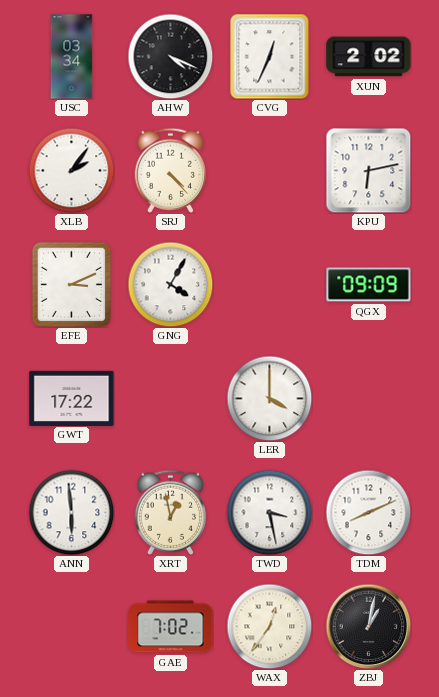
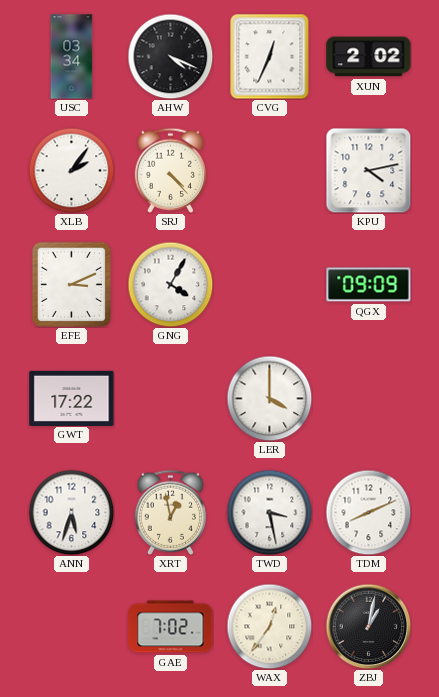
KPU: 6:13 -> 4:13
ANN: 5:59 -> 5:33
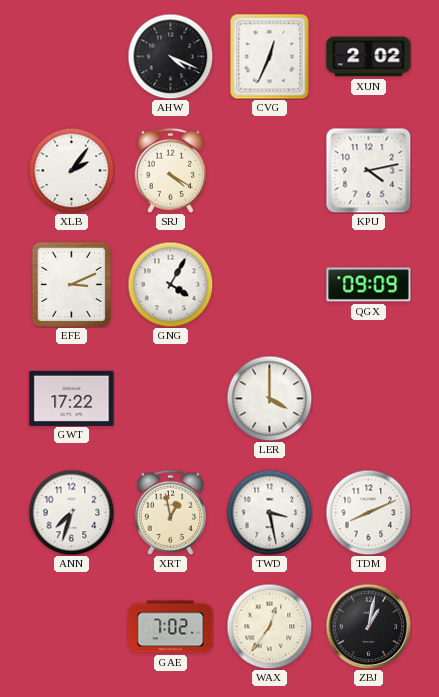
USC: 03:34 -> none
SRJ: 4:23 -> 4:20
ANN: 5:33 -> 7:33
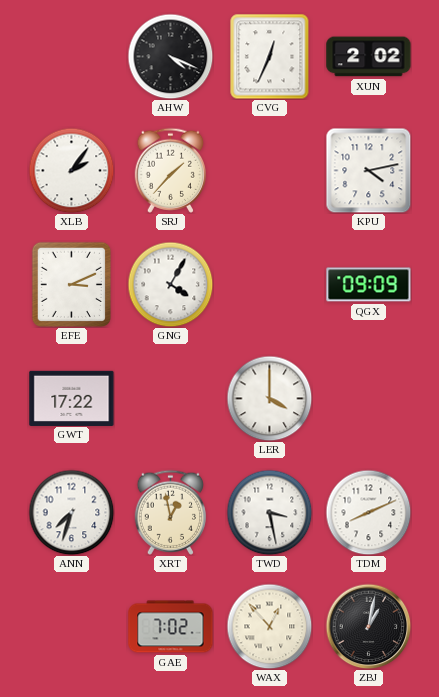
SRJ: 4:20 -> 1:37
WAX: 12:36 -> 12:53
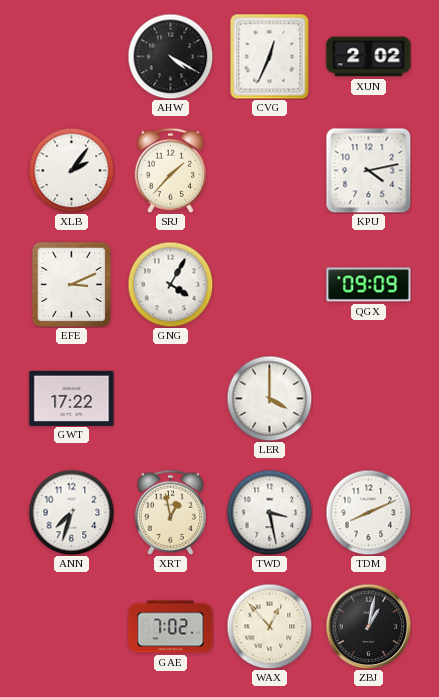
AHW: 4:19 -> 4:20
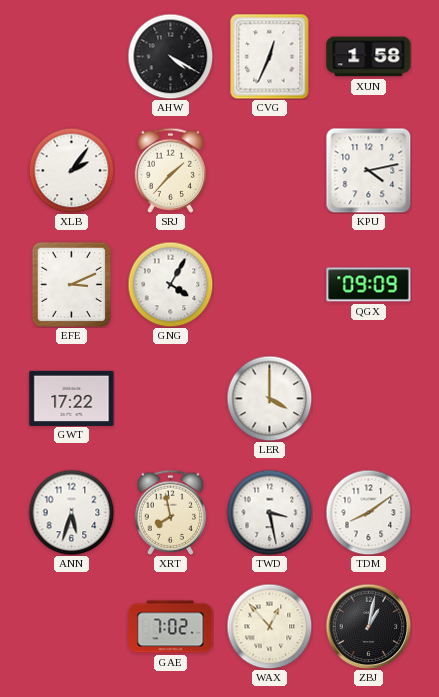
XUN: 2:02 -> 1:58
ANN: 7:33 -> 5:33
XRT: 12:58 -> 7:58
TDM: 8:11 -> 8:09
